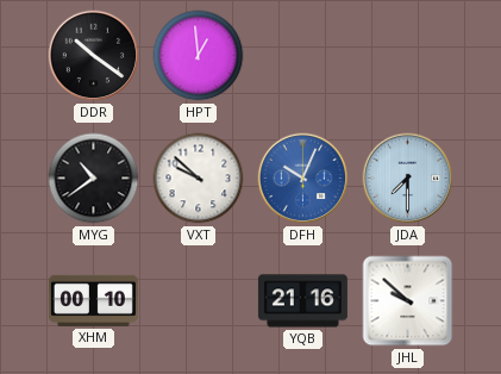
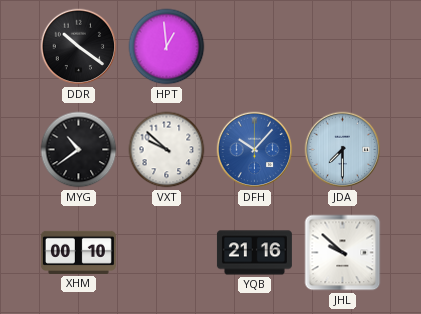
DFH: 10:04 -> 10:07
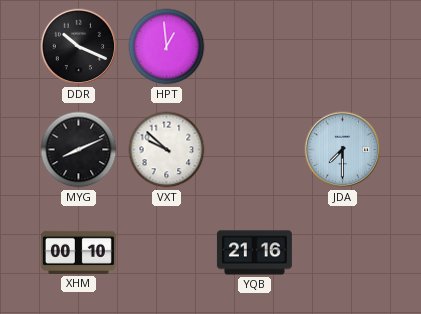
DDR: 10:21 -> 10:19
MYG: 10:39 -> 8:11
DFH: 10:07 -> none
JHL: 9:52 -> none
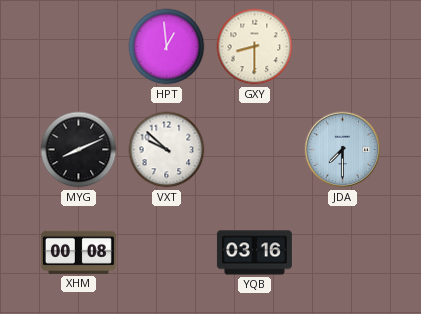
DDR: 10:19 -> none
GXY: none -> 8:30
XHM: 00:10 -> 00:08
YQB: 21:16 -> 03:16
